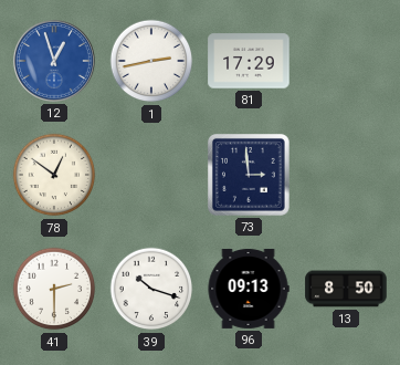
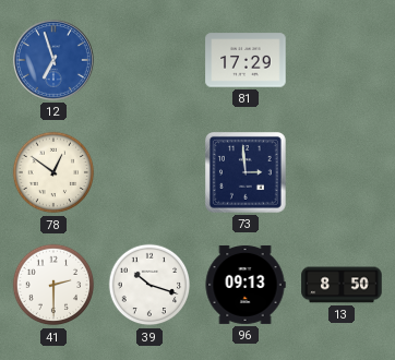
12: 12:57 -> 6:57
1: 2:43 -> none
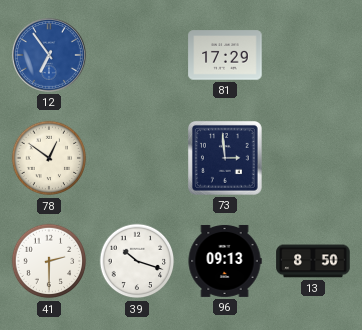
12: 6:57 -> 6:54
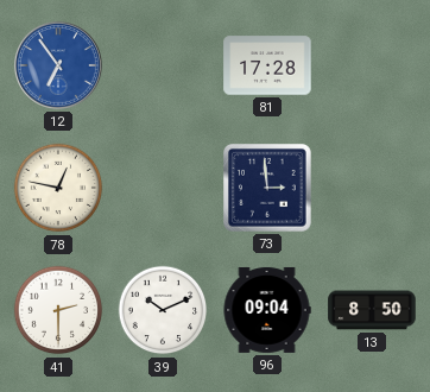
81: 17:29 -> 17:28
78: 12:51 -> 12:47
39: 10:18 -> 10:11
96: 09:13 -> 09:04
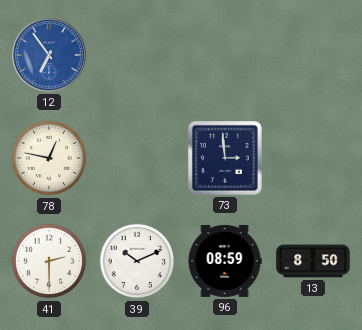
81: 17:28 -> none
96: 09:04 -> 08:59
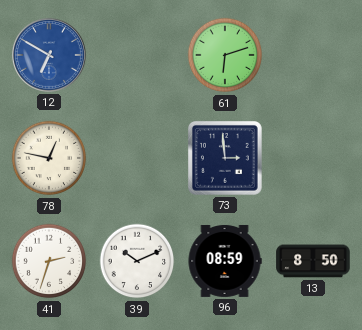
12: 6:54 -> 6:50
61: none -> 6:12
41: 2:30 -> 2:33
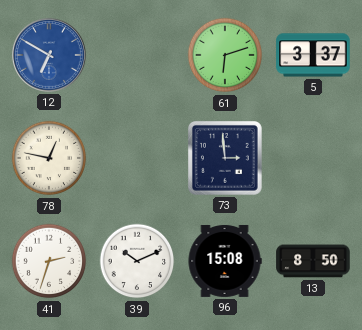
5: none -> 3:37
96: 08:59 -> 15:08
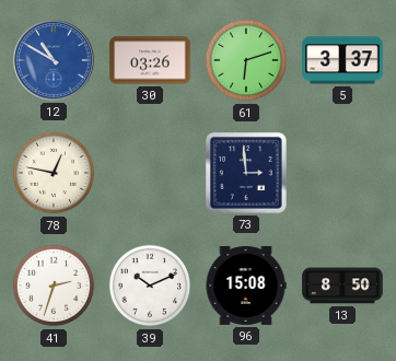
12: 6:50 -> 10:50
30: none -> 03:26
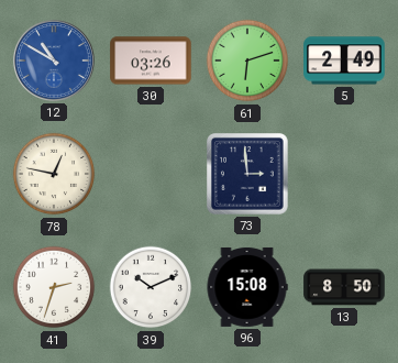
5: 3:37 -> 2:49
